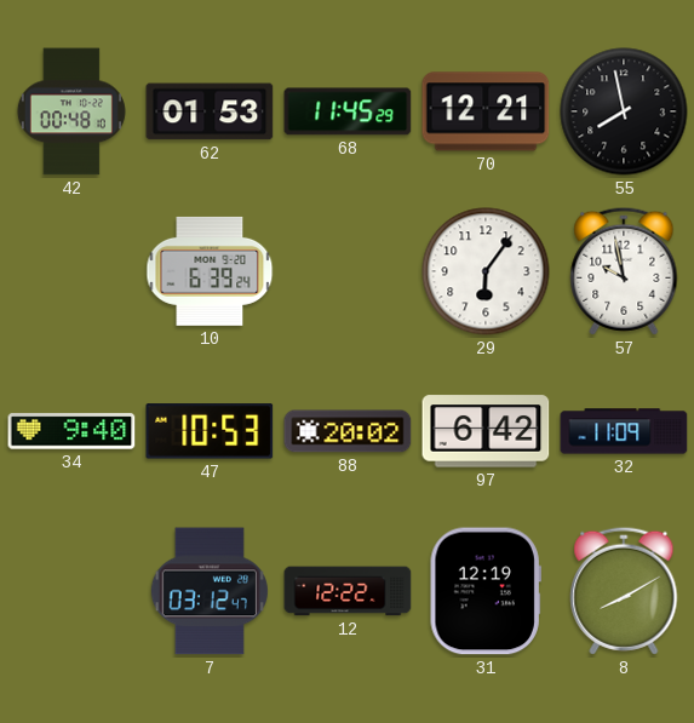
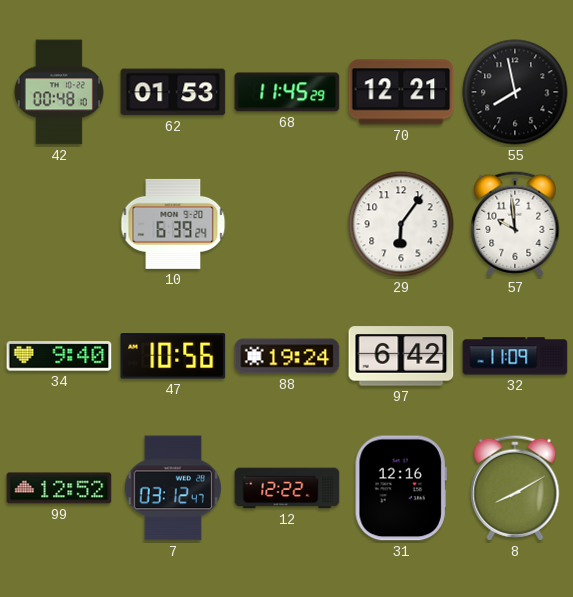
57: 9:58 -> 9:59
47: 10:53 -> 10:56
88: 20:02 -> 19:24
99: none -> 12:52
31: 12:19 -> 12:16
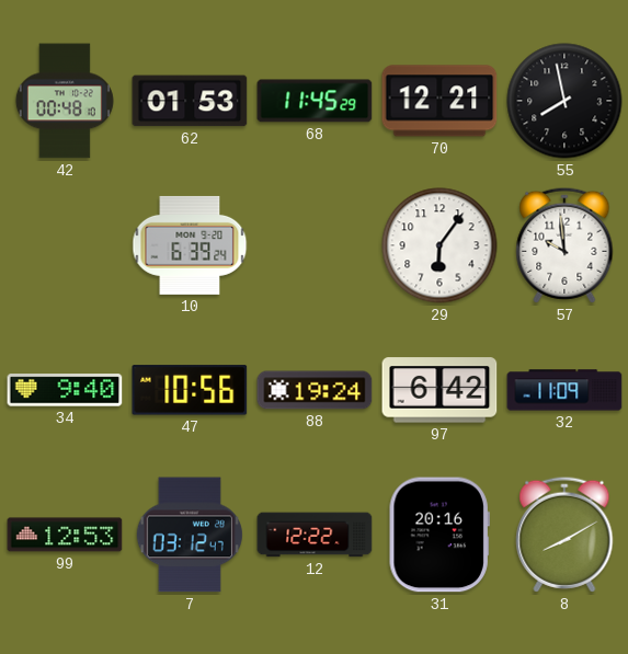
99: 12:52 -> 12:53
31: 12:16 -> 20:16
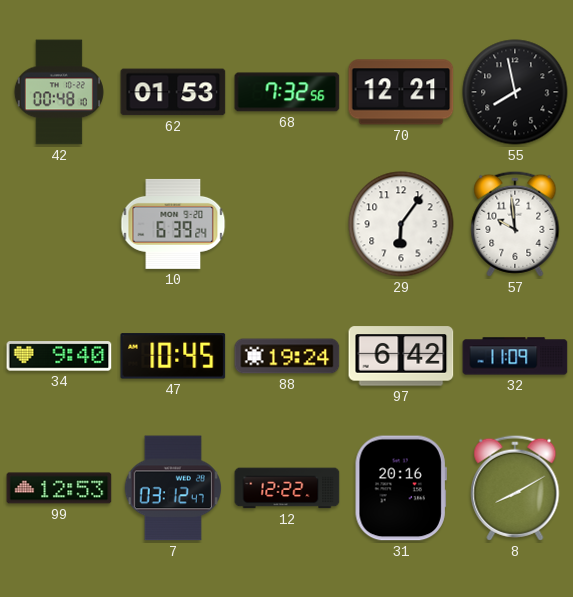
68: 11:45 -> 7:32
47: 10:56 -> 10:45
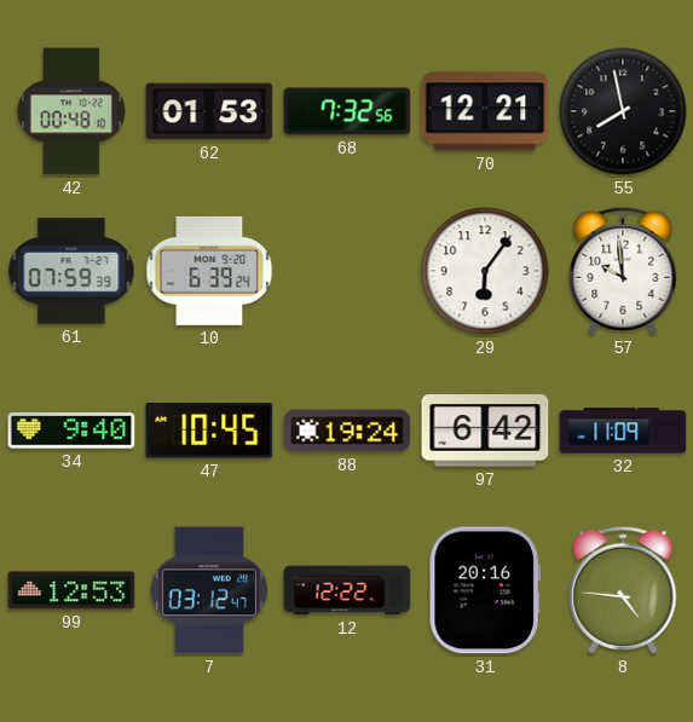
61: none -> 07:59
8: 8:10 -> 4:46
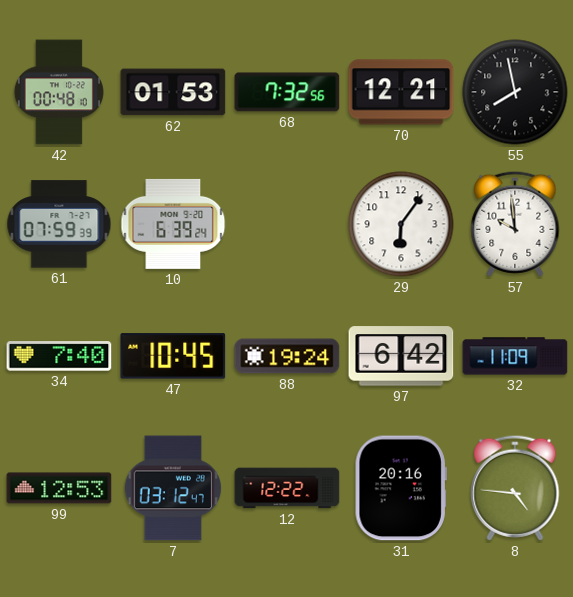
34: 9:40 -> 7:40
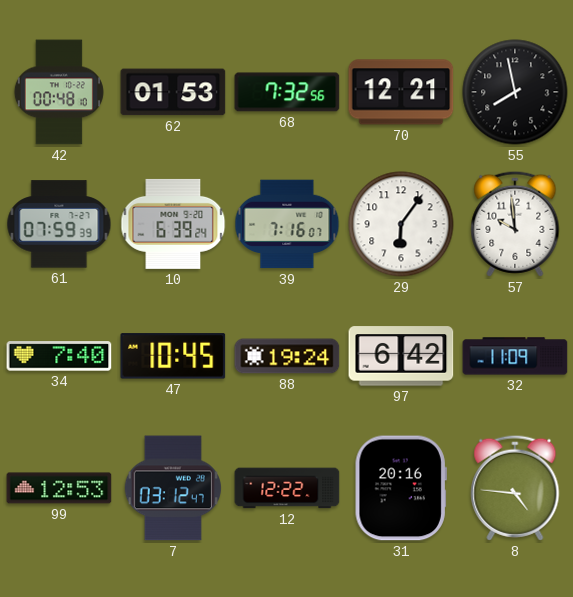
39: none -> 7:16
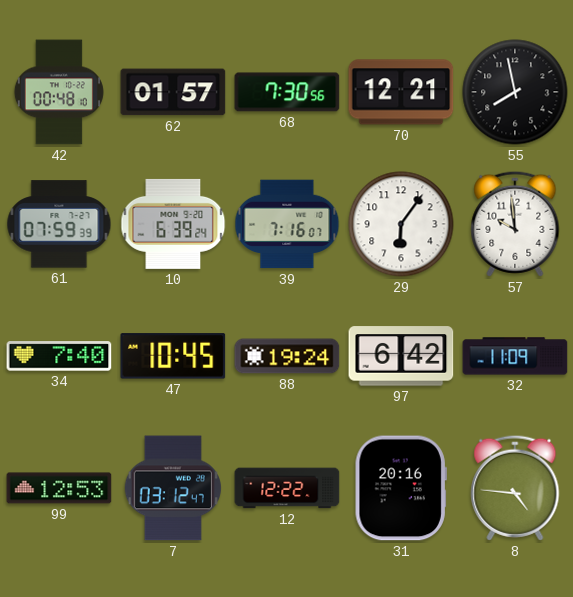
62: 01:53 -> 01:57
68: 7:32 -> 7:30
